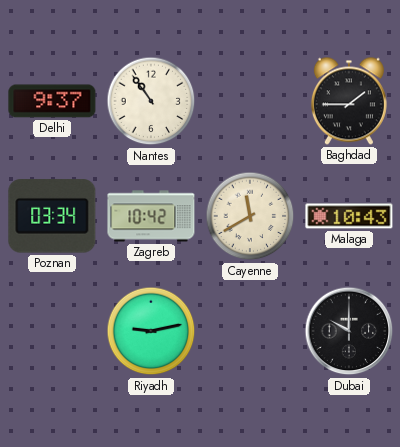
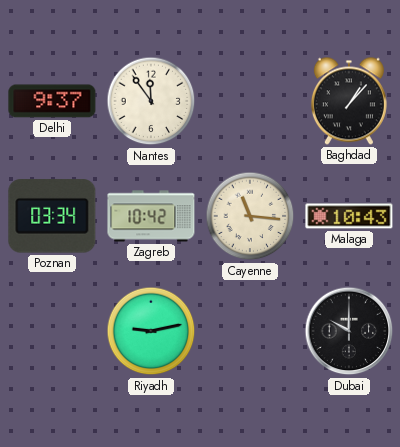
Nantes: 10:54 -> 11:54
Baghdad: 1:45 -> 1:07
Cayenne: 11:40 -> 11:16
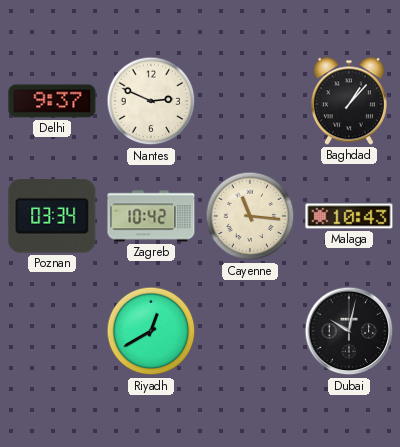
Nantes: 11:54 -> 2:49
Riyadh: 9:13 -> 12:40
Dubai: 10:00 -> 10:02
